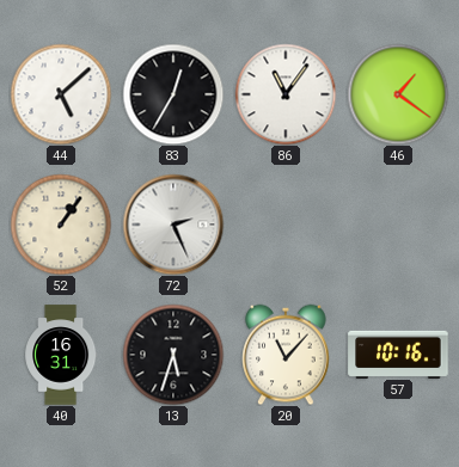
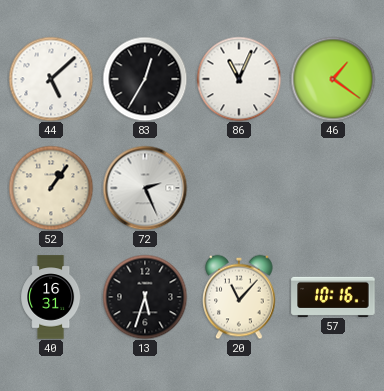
86: 11:06 -> 11:04
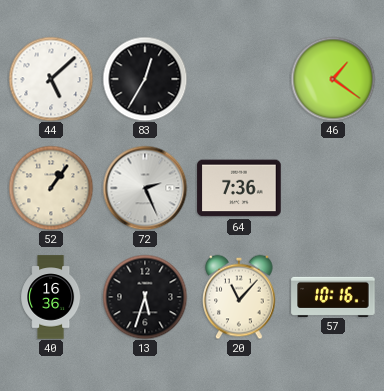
86: 11:04 -> none
64: none -> 7:36
40: 16:31 -> 16:36
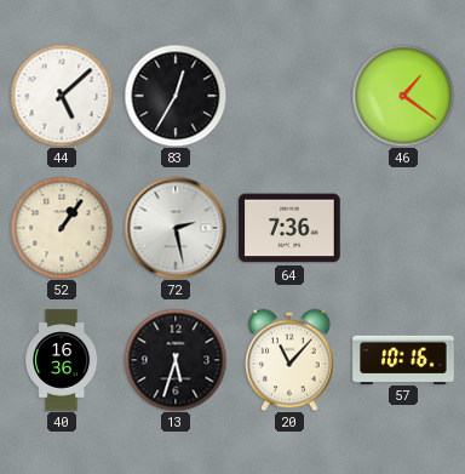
72: 2:26 -> 2:28
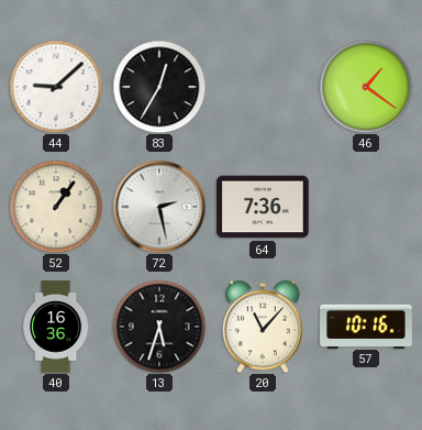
44: 5:08 -> 9:08
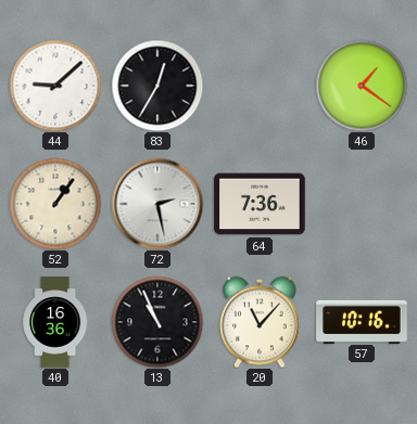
13: 5:33 -> 10:56
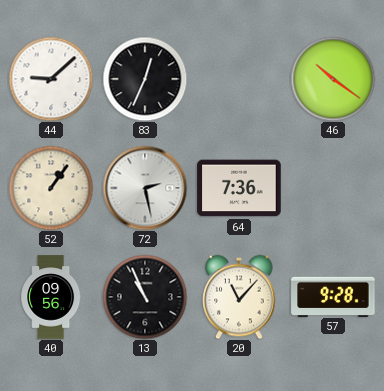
83: 12:35 -> 12:34
46: 1:21 -> 10:21
40: 16:36 -> 09:56
57: 10:16 -> 9:28
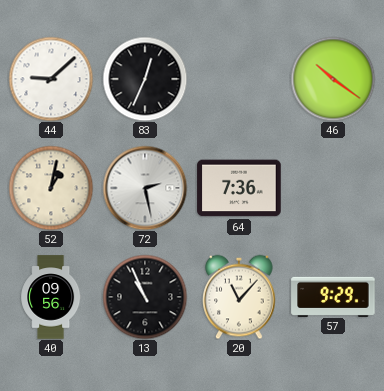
52: 1:06 -> 1:02
57: 9:28 -> 9:29
